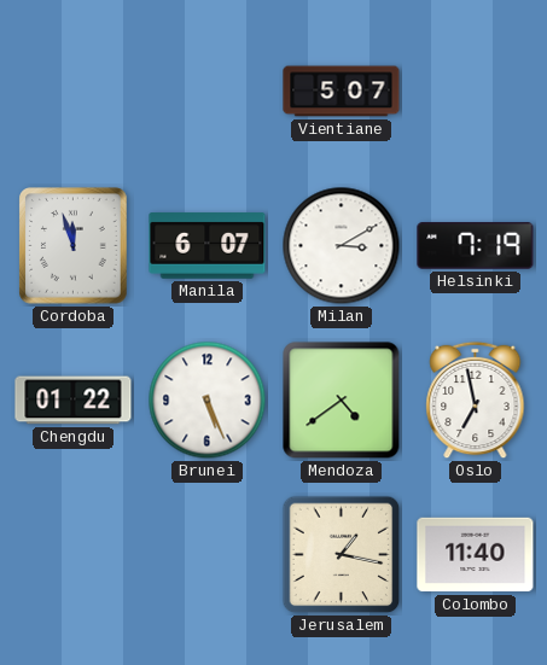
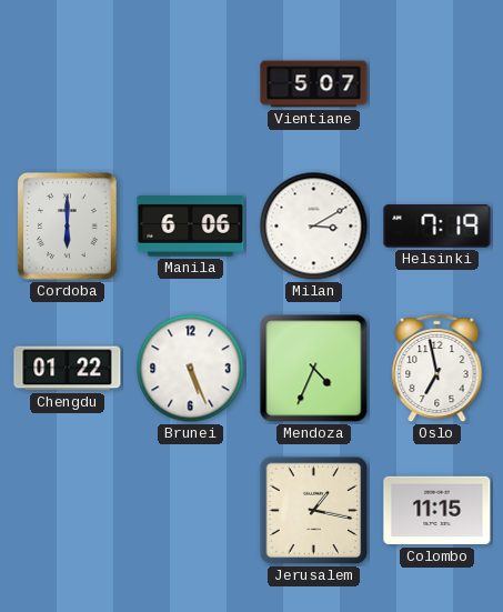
Cordoba: 11:57 -> 6:00
Manila: 6:07 -> 6:06
Mendoza: 4:39 -> 4:34
Colombo: 11:40 -> 11:15
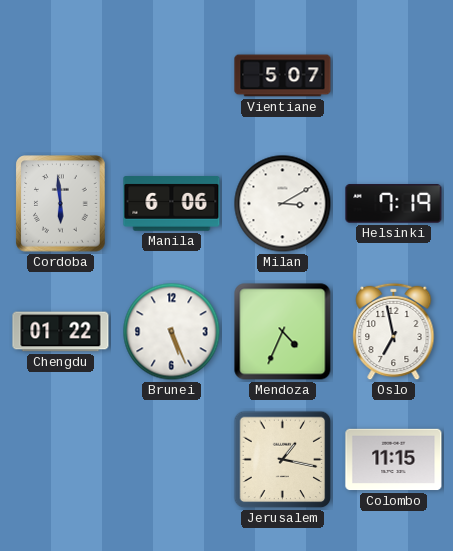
Cordoba: 6:00 -> 5:59
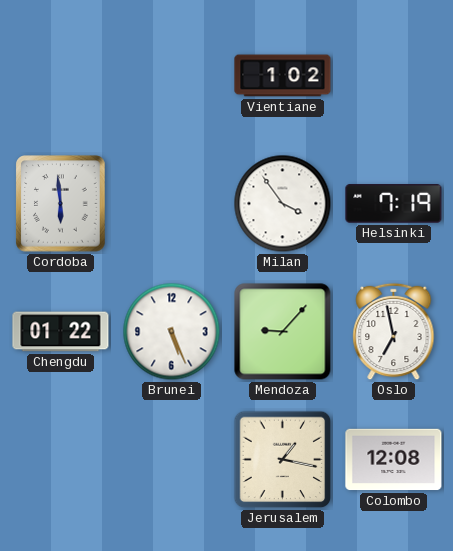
Vientiane: 5:07 -> 1:02
Manila: 6:06 -> none
Milan: 3:10 -> 3:54
Mendoza: 4:34 -> 9:07
Colombo: 11:15 -> 12:08
